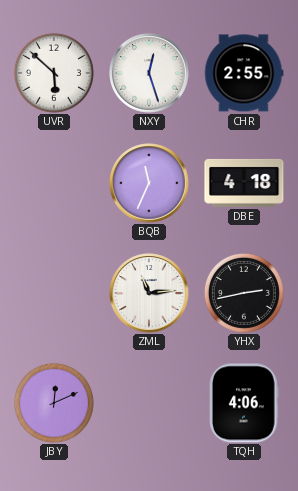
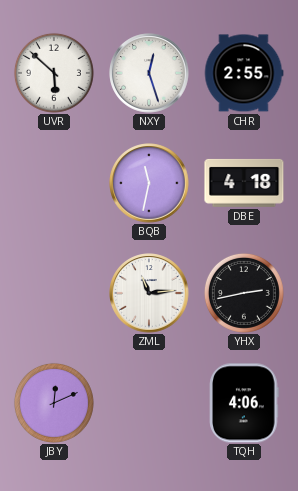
BQB: 11:34 -> 11:32
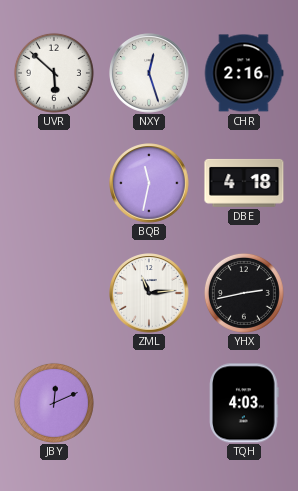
CHR: 2:55 -> 2:16
TQH: 4:06 -> 4:03
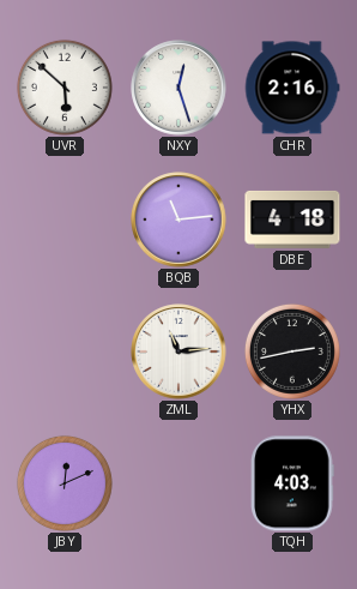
BQB: 11:32 -> 11:14
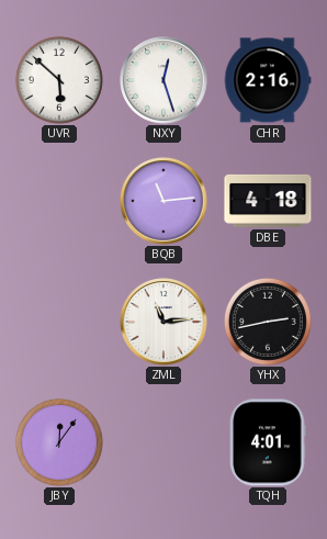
JBY: 12:11 -> 12:06
TQH: 4:03 -> 4:01
